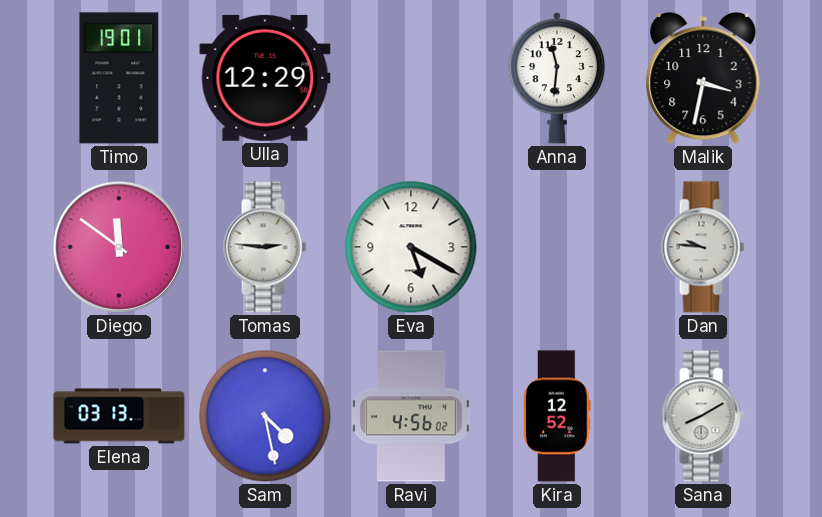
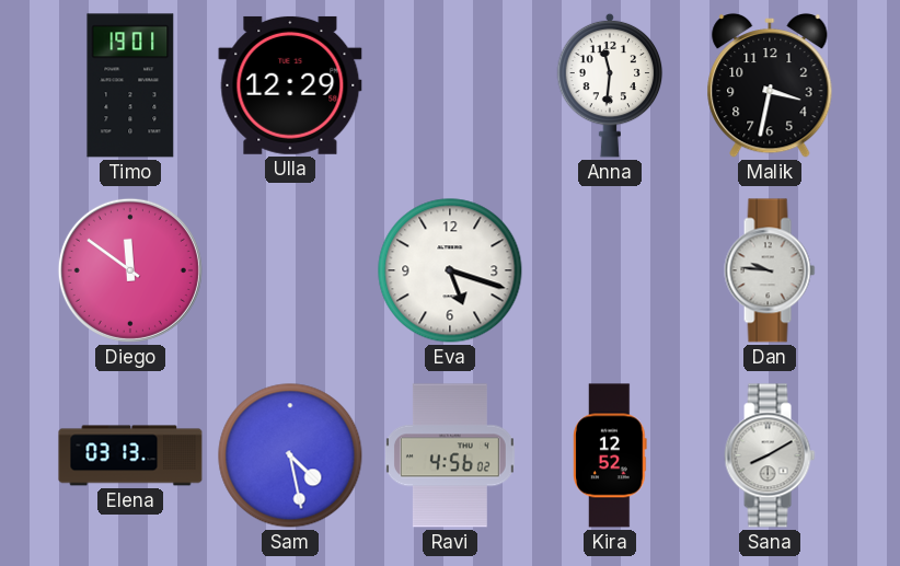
Tomas: 2:46 -> none
Eva: 5:20 -> 5:18
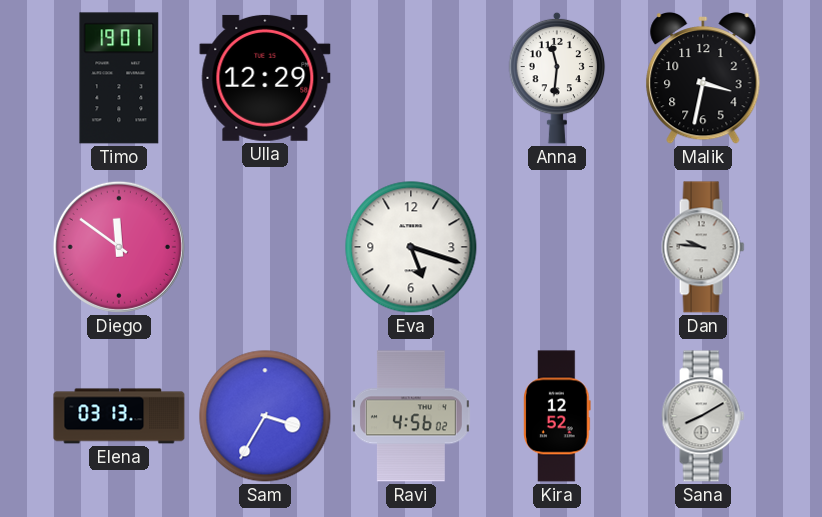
Sam: 4:28 -> 3:35
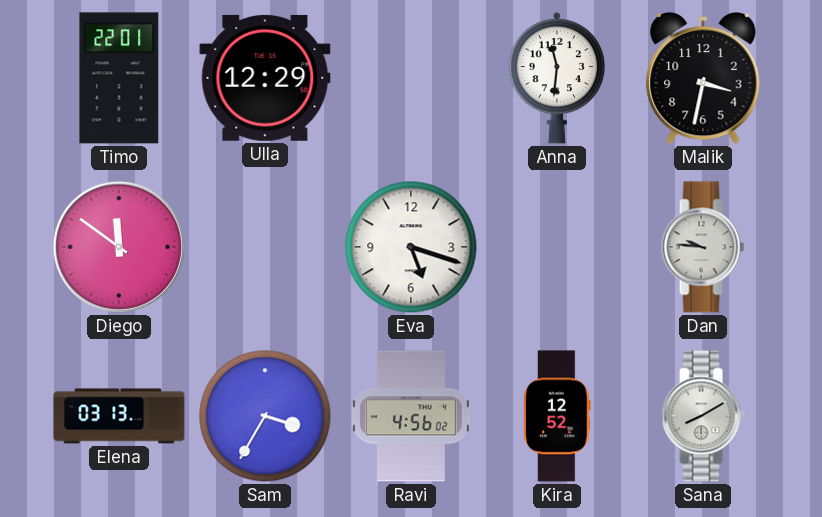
Timo: 19:01 -> 22:01
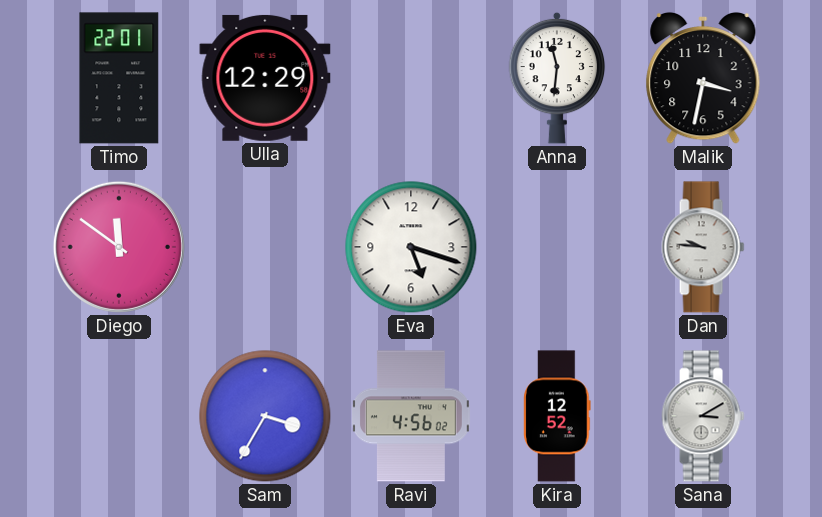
Elena: 03:13 -> none
Sana: 8:10 -> 3:10
